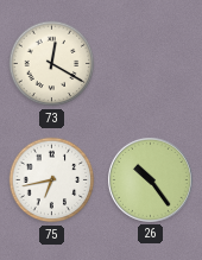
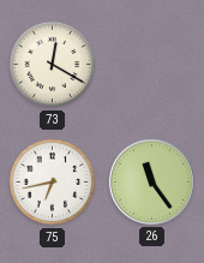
26: 10:24 -> 11:24
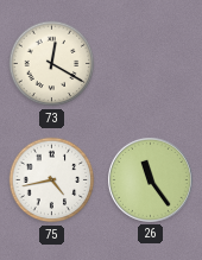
75: 6:43 -> 4:43
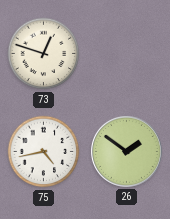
73: 12:20 -> 12:48
26: 11:24 -> 1:51
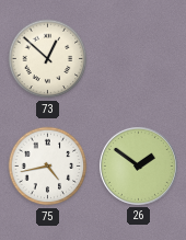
73: 12:48 -> 12:52
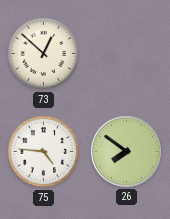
75: 4:43 -> 4:46
26: 1:51 -> 7:51
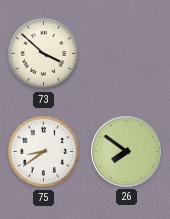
73: 12:52 -> 3:52
75: 4:46 -> 8:39
